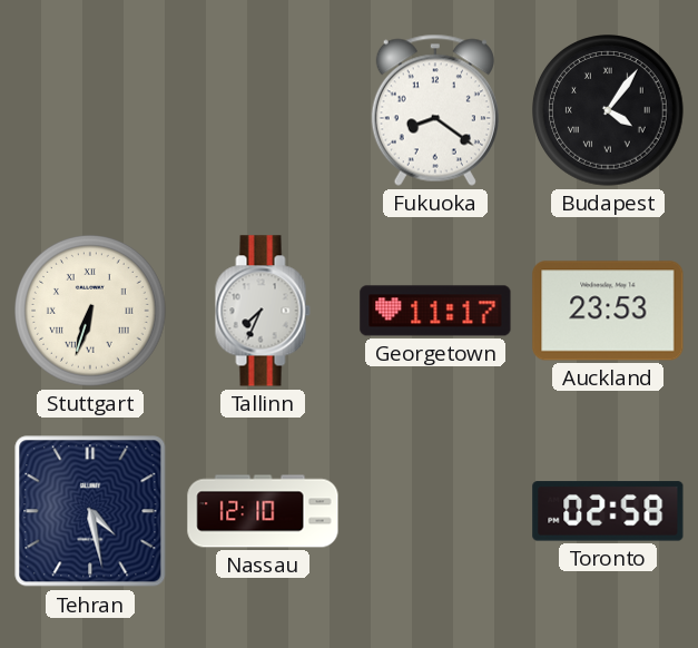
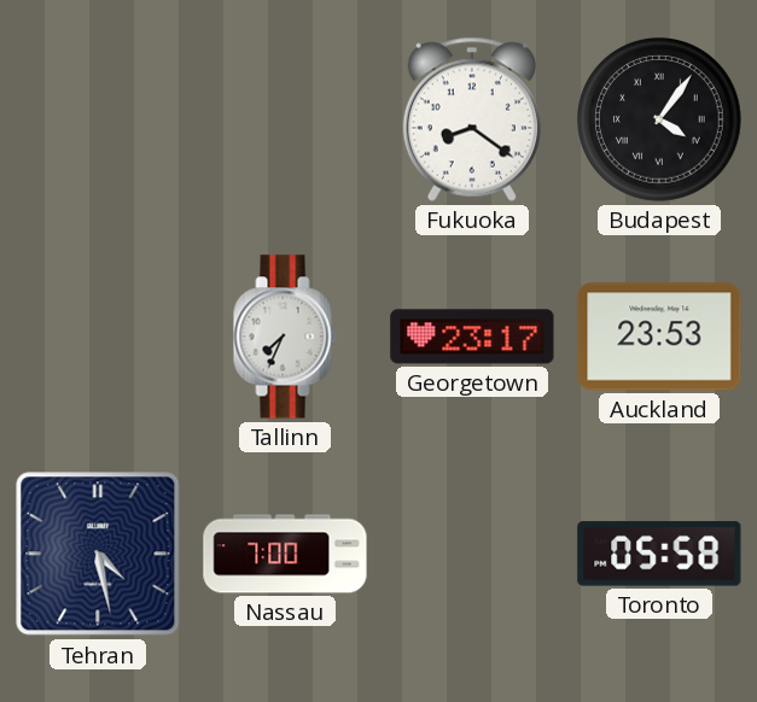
Stuttgart: 6:33 -> none
Georgetown: 11:17 -> 23:17
Nassau: 12:10 -> 7:00
Toronto: 02:58 -> 05:58
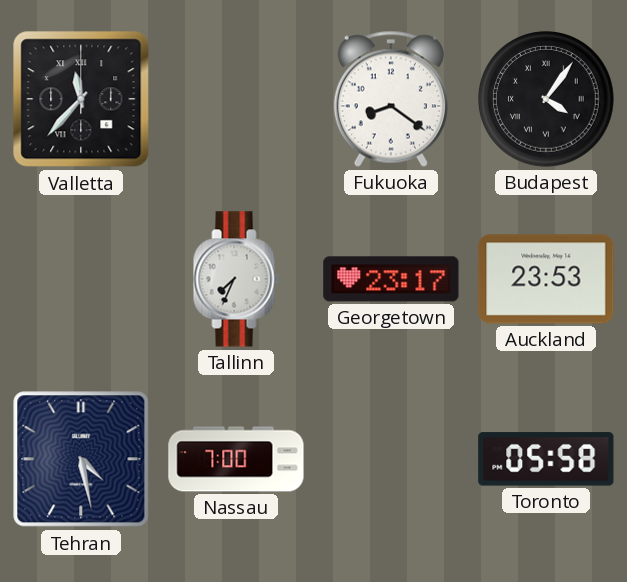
Valletta: none -> 11:37
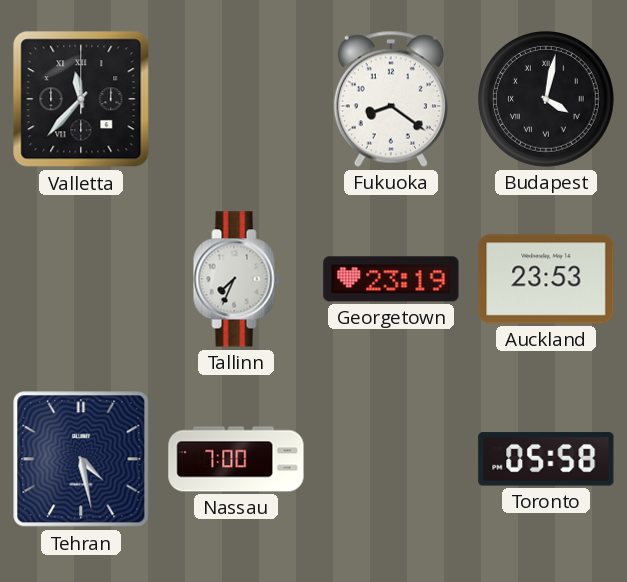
Budapest: 4:06 -> 4:02
Georgetown: 23:17 -> 23:19
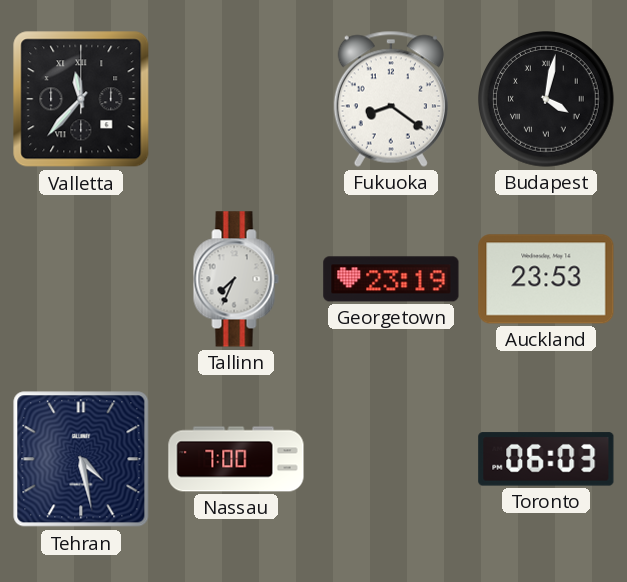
Toronto: 05:58 -> 06:03
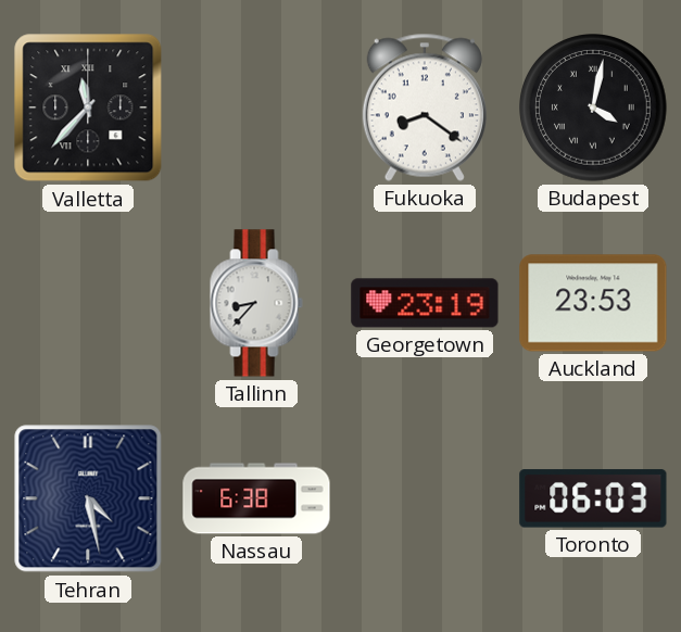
Tallinn: 7:34 -> 8:37
Nassau: 7:00 -> 6:38
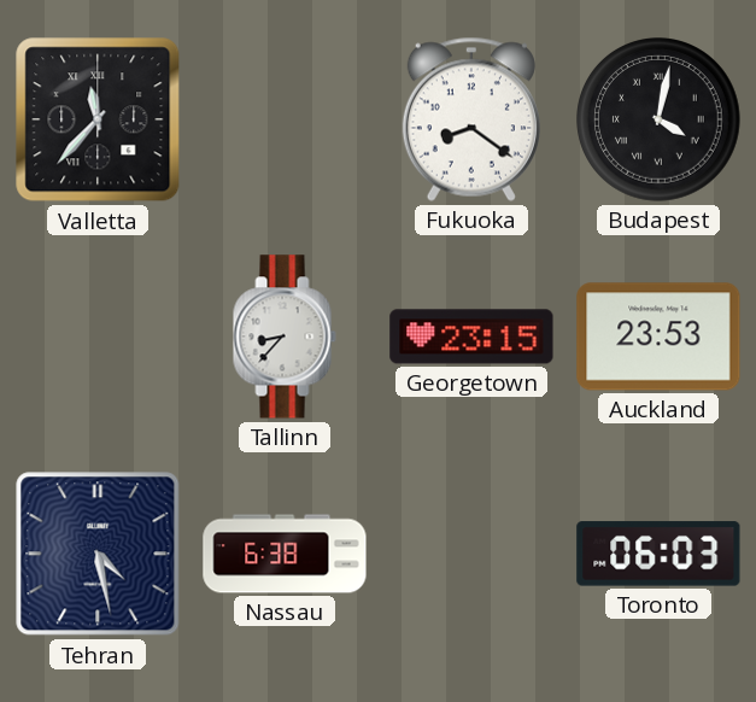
Georgetown: 23:19 -> 23:15
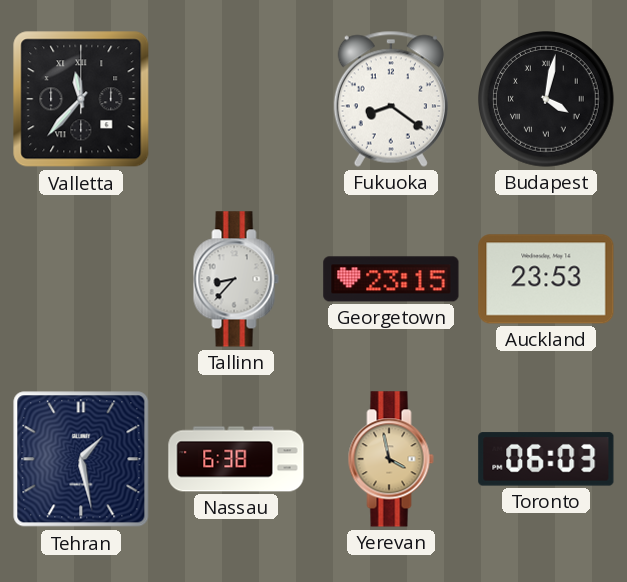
Tehran: 4:28 -> 1:28
Yerevan: none -> 3:58
